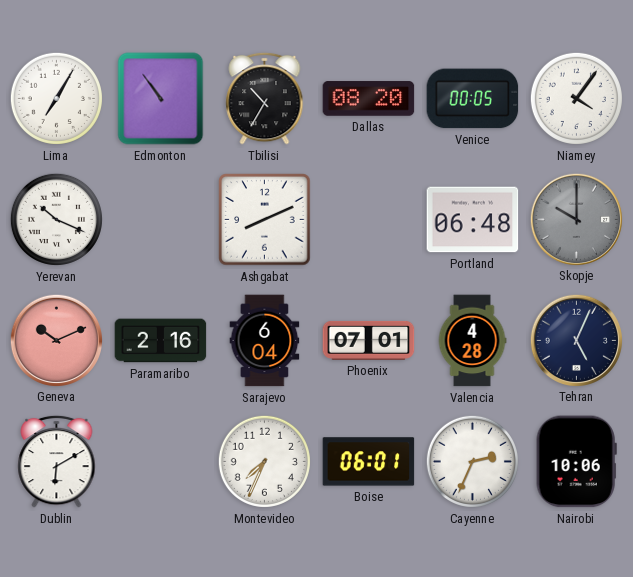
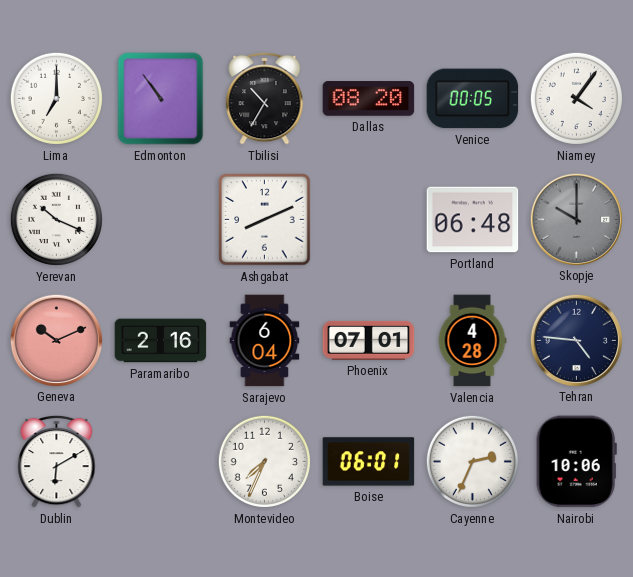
Lima: 7:05 -> 7:00
Tehran: 5:04 -> 4:46
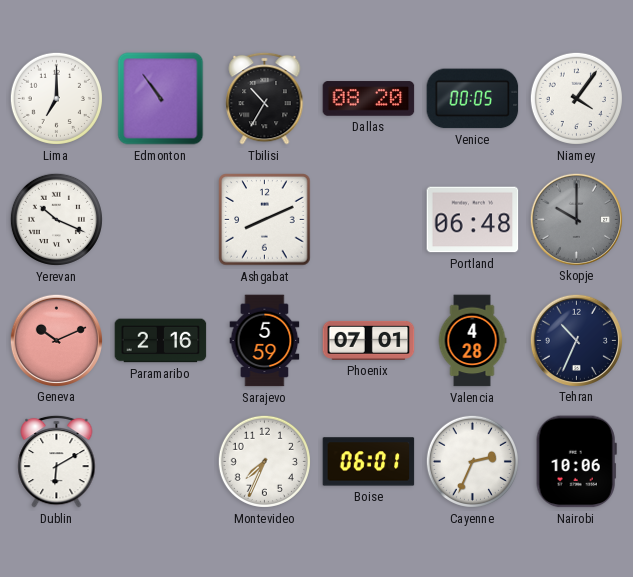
Sarajevo: 6:04 -> 5:59
Tehran: 4:46 -> 10:34
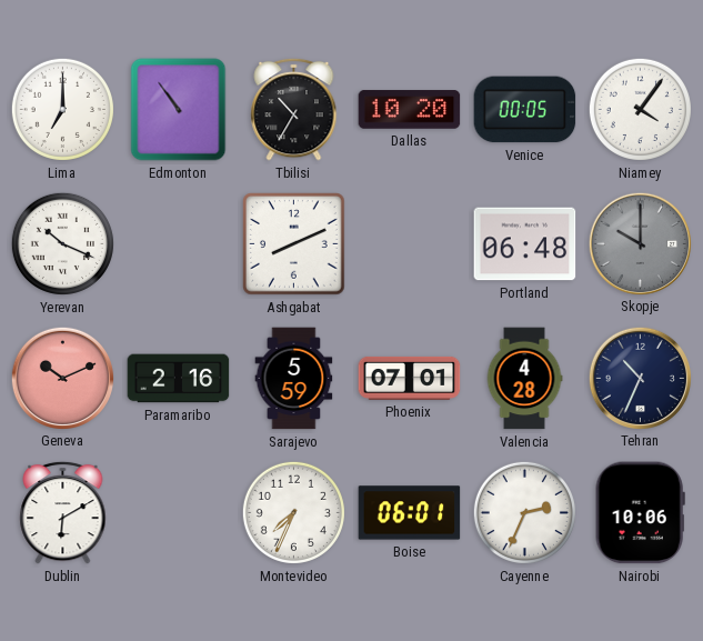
Dallas: 08:20 -> 10:20
